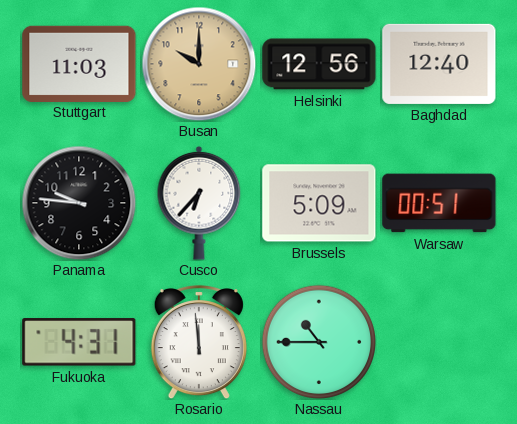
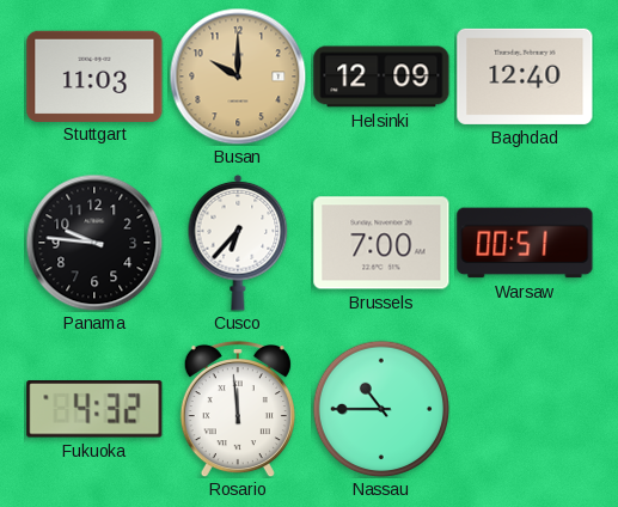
Helsinki: 12:56 -> 12:09
Brussels: 5:09 -> 7:00
Fukuoka: 4:31 -> 4:32
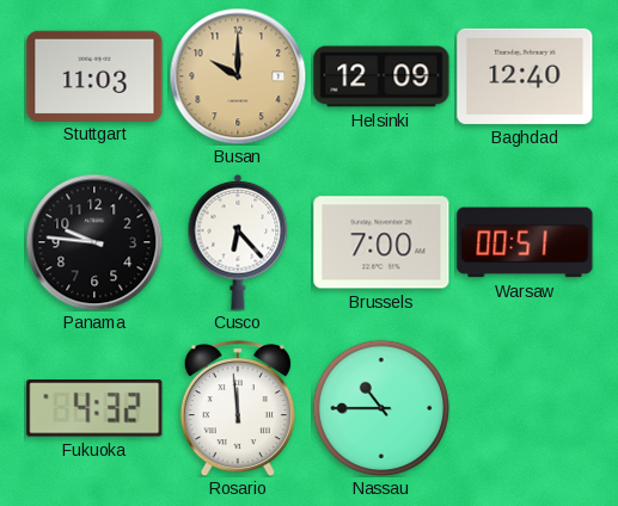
Cusco: 6:37 -> 6:23
